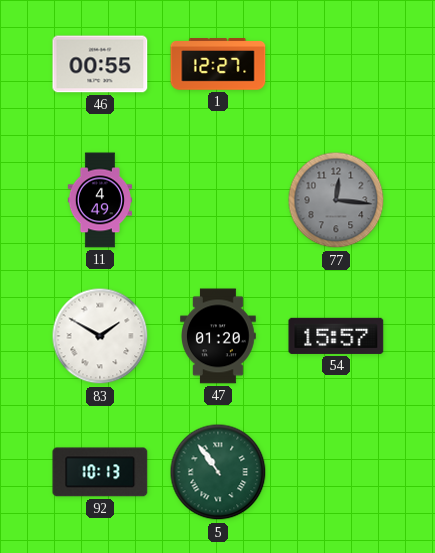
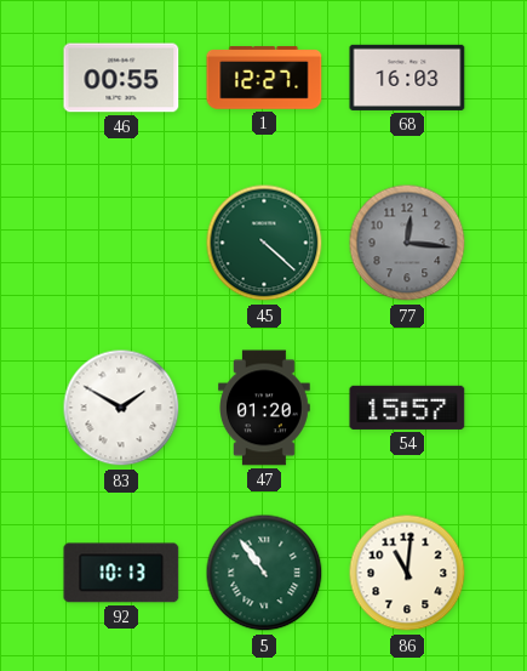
68: none -> 16:03
11: 4:49 -> none
45: none -> 4:22
86: none -> 11:01
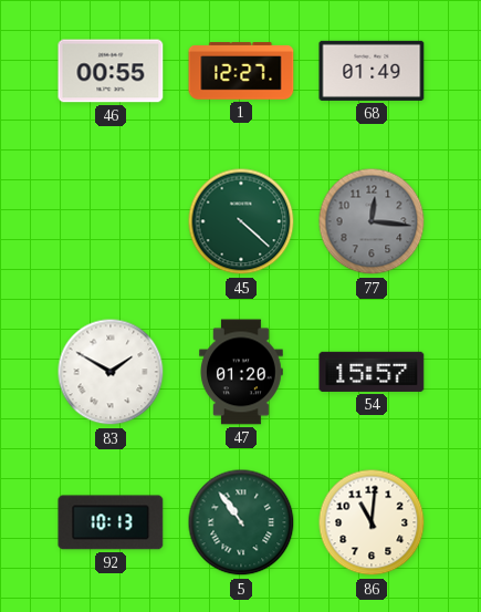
68: 16:03 -> 01:49
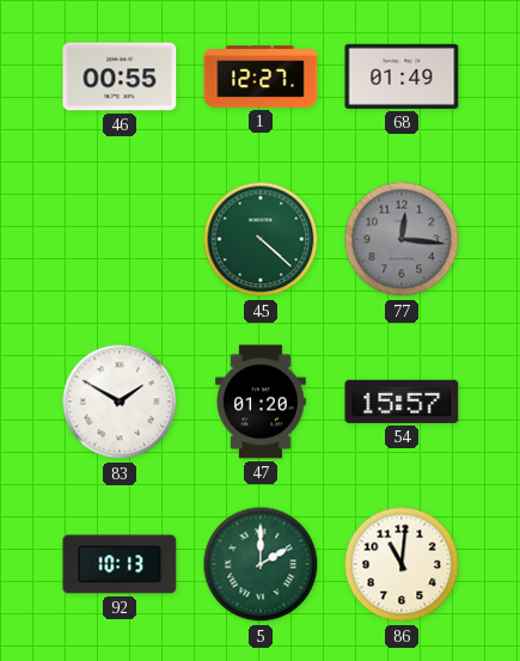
5: 10:54 -> 2:00
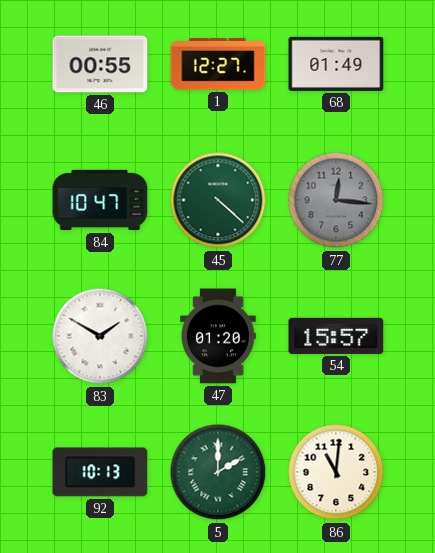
84: none -> 10:47
